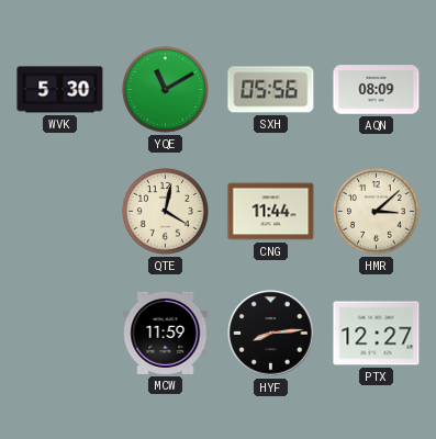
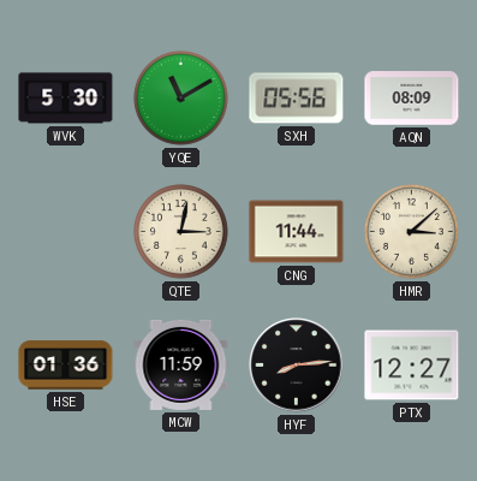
QTE: 4:02 -> 3:02
HSE: none -> 01:36
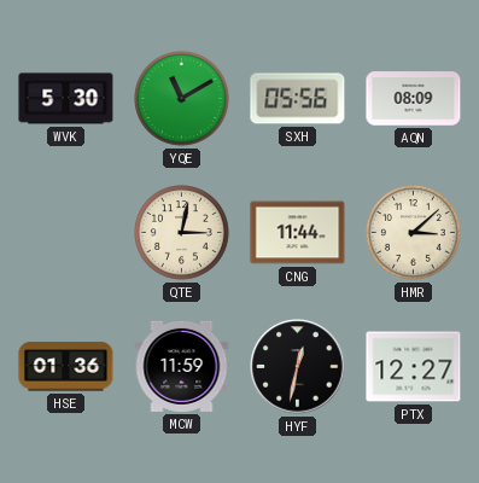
HYF: 8:14 -> 12:32
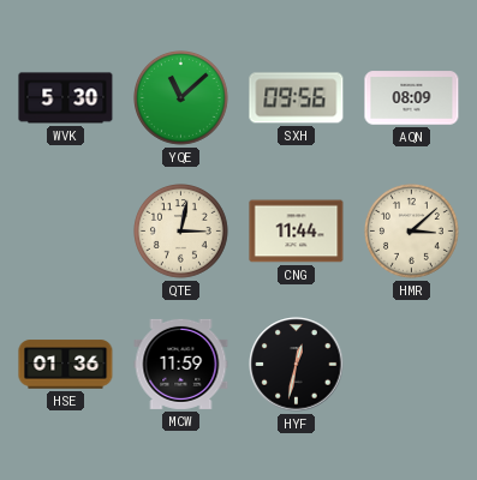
YQE: 11:10 -> 11:08
SXH: 05:56 -> 09:56
PTX: 12:27 -> none
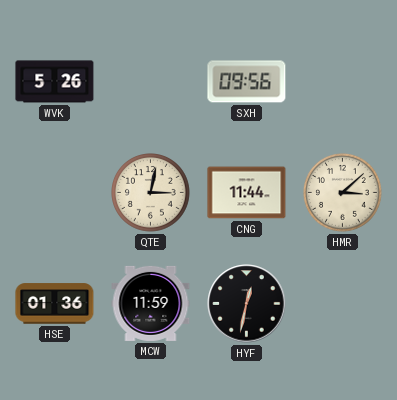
WVK: 5:30 -> 5:26
YQE: 11:08 -> none
AQN: 08:09 -> none
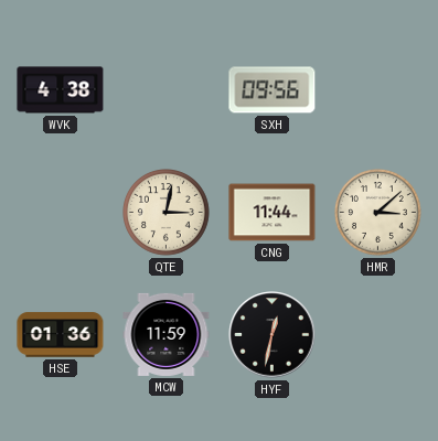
WVK: 5:26 -> 4:38
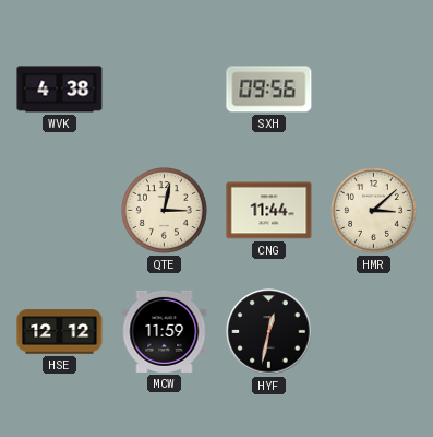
HSE: 01:36 -> 12:12
